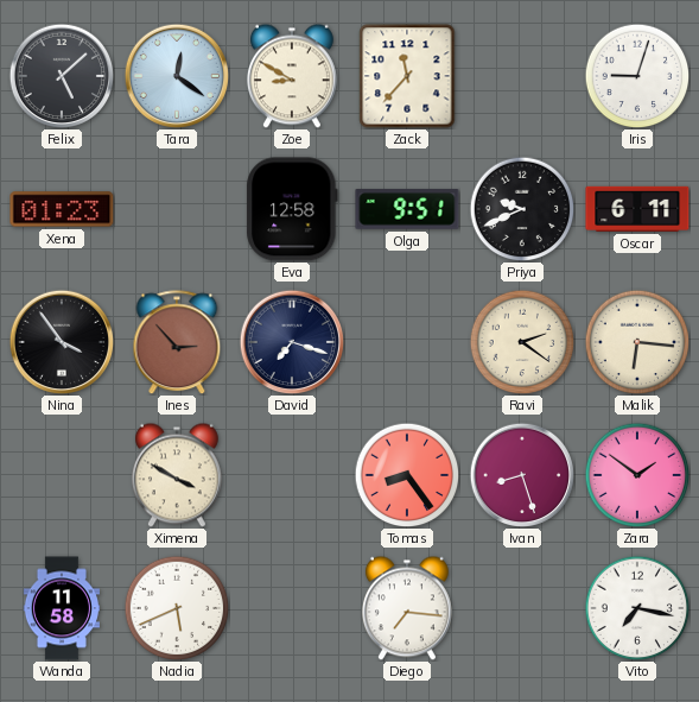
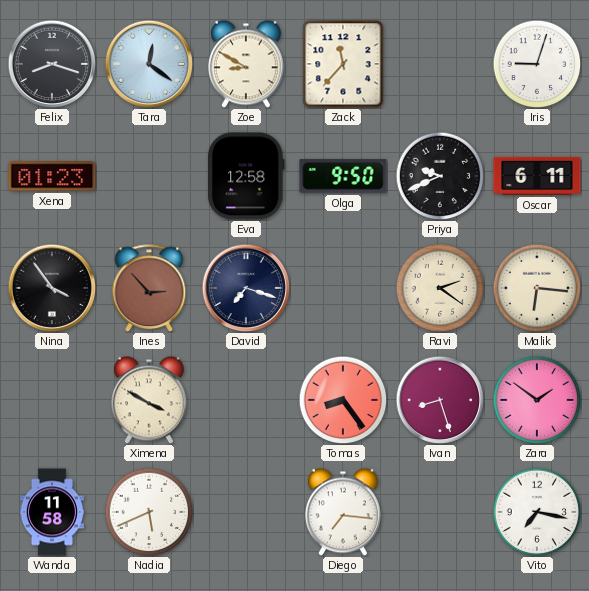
Felix: 5:08 -> 8:18
Olga: 9:51 -> 9:50
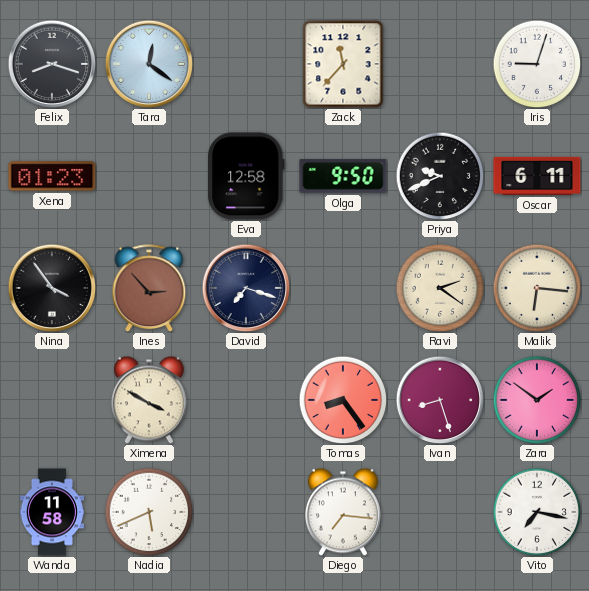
Zoe: 8:50 -> none
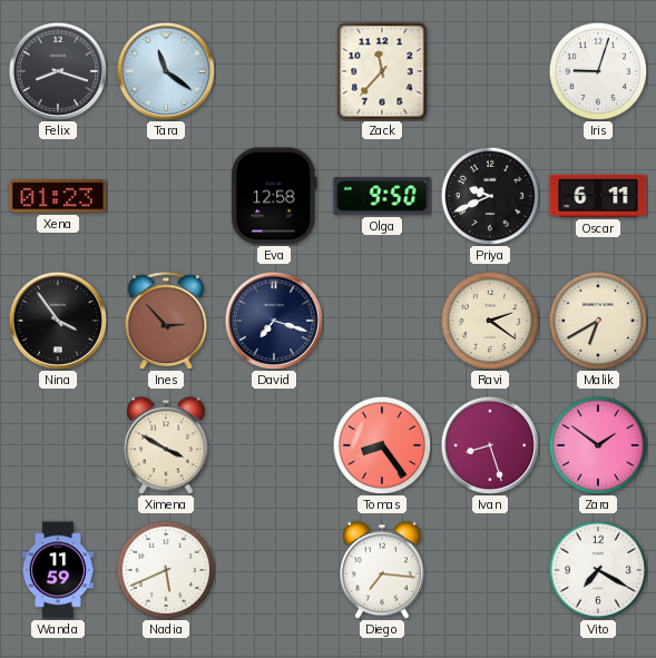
Tara: 12:21 -> 11:21
Malik: 6:16 -> 6:40
Wanda: 11:58 -> 11:59
Vito: 7:17 -> 7:20
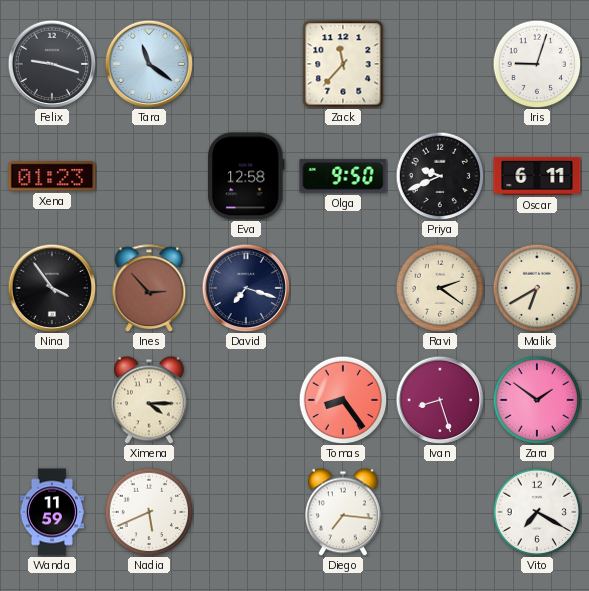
Felix: 8:18 -> 9:18
Ximena: 3:50 -> 4:15
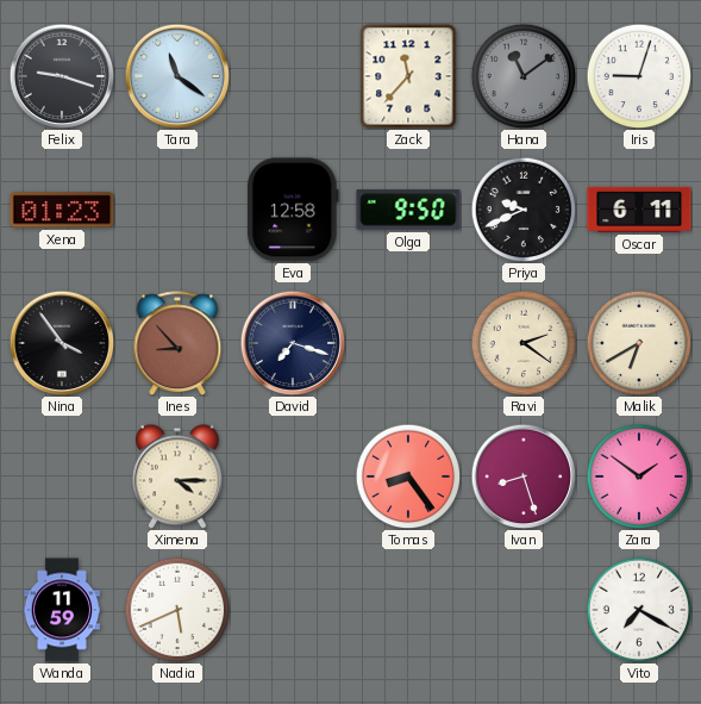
Hana: none -> 11:09
Ines: 2:53 -> 8:53
Diego: 7:16 -> none
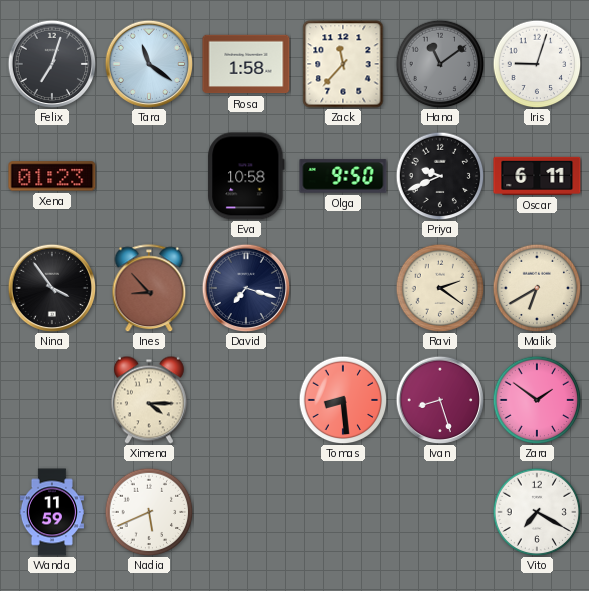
Felix: 9:18 -> 7:03
Rosa: none -> 1:58
Eva: 12:58 -> 10:58
Tomas: 8:24 -> 8:29
